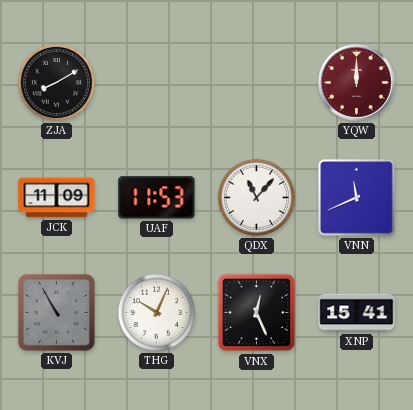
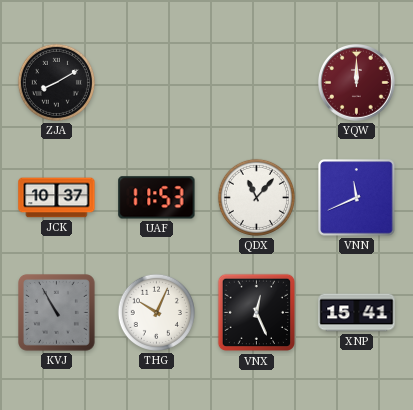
JCK: 11:09 -> 10:37
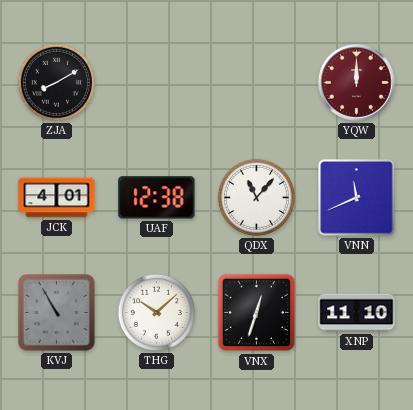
JCK: 10:37 -> 4:01
UAF: 11:53 -> 12:38
THG: 10:04 -> 10:08
VNX: 12:26 -> 12:33
XNP: 15:41 -> 11:10
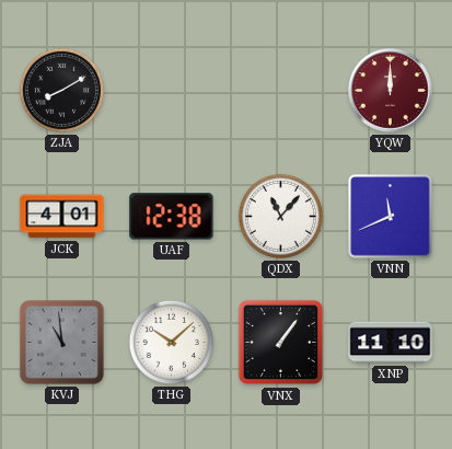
KVJ: 10:55 -> 10:59
VNX: 12:33 -> 1:06
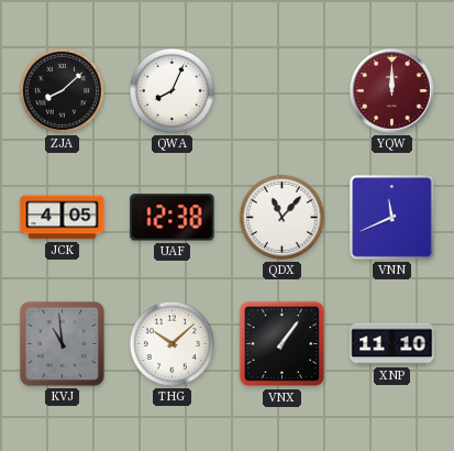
ZJA: 8:10 -> 8:08
QWA: none -> 8:04
JCK: 4:01 -> 4:05
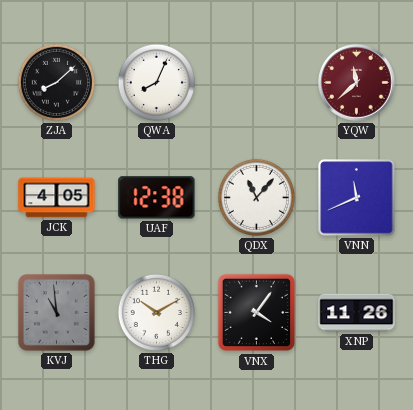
YQW: 12:00 -> 11:38
THG: 10:08 -> 10:10
VNX: 1:06 -> 4:06
XNP: 11:10 -> 11:26
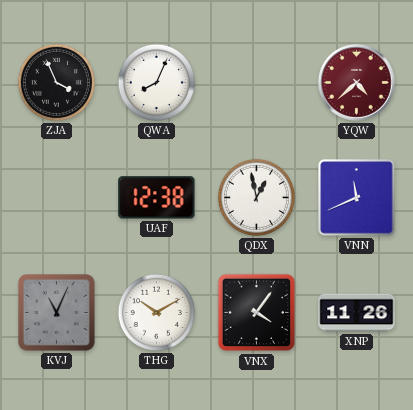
ZJA: 8:08 -> 3:56
YQW: 11:38 -> 4:38
JCK: 4:05 -> none
QDX: 11:07 -> 12:58
KVJ: 10:59 -> 11:04
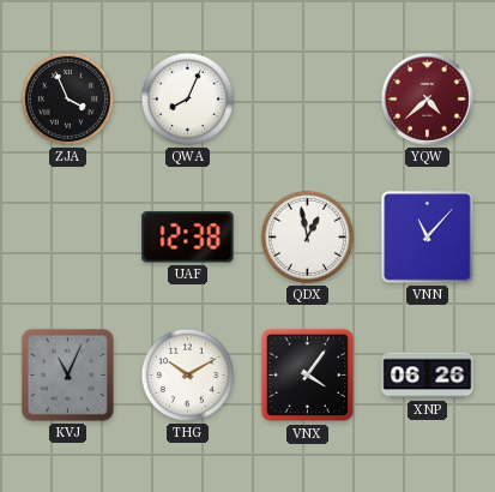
VNN: 11:41 -> 11:07
XNP: 11:26 -> 06:26
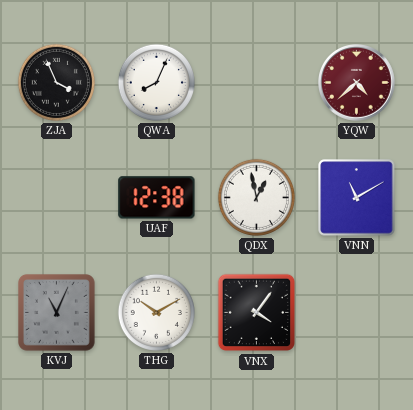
VNN: 11:07 -> 11:10
XNP: 06:26 -> none
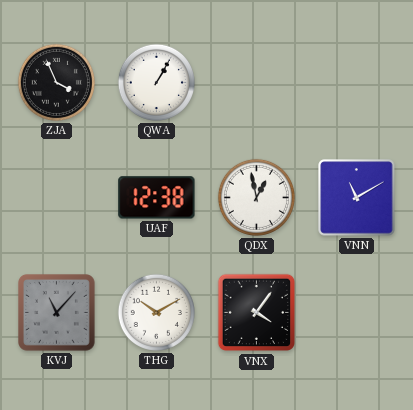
QWA: 8:04 -> 1:05
YQW: 4:38 -> none
KVJ: 11:04 -> 11:07
